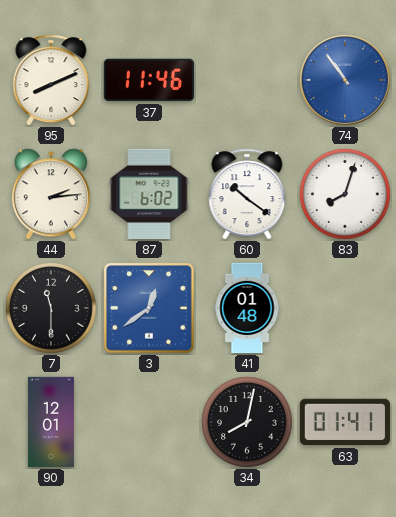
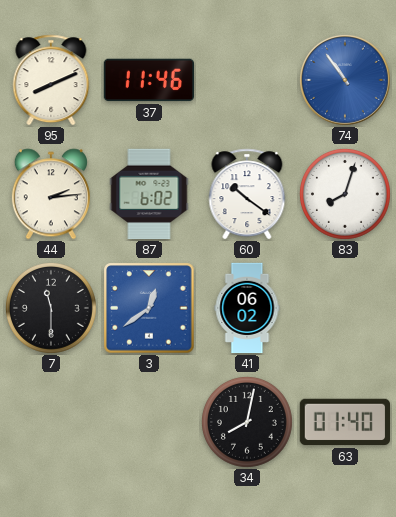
41: 01:48 -> 06:02
90: 12:01 -> none
63: 01:41 -> 01:40
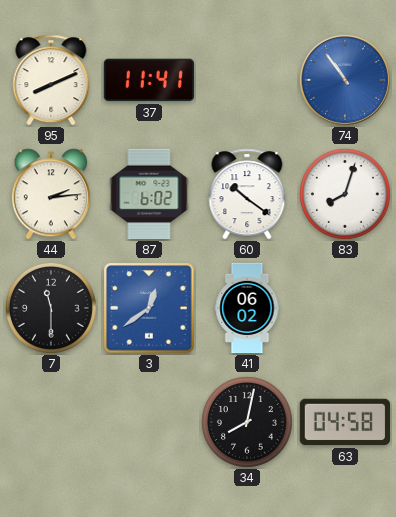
37: 11:46 -> 11:41
63: 01:40 -> 04:58
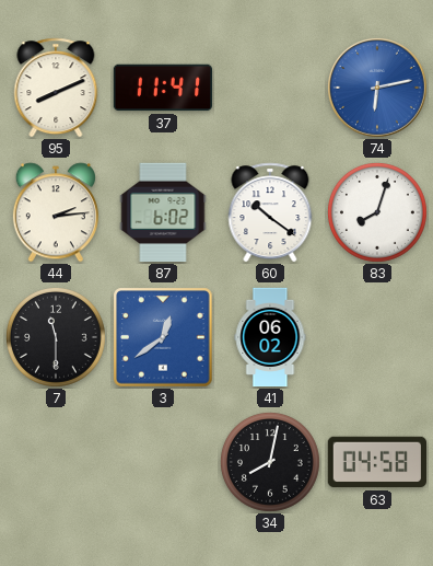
74: 10:54 -> 6:13
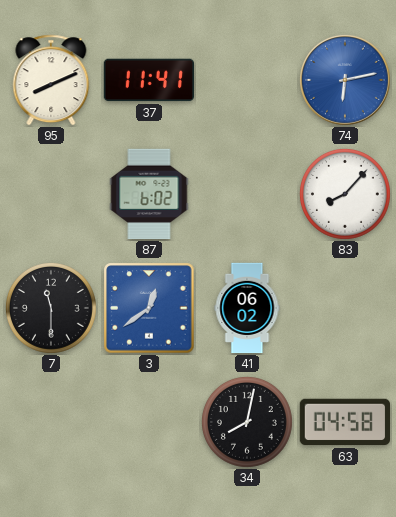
44: 2:14 -> none
60: 10:21 -> none
83: 8:03 -> 8:07
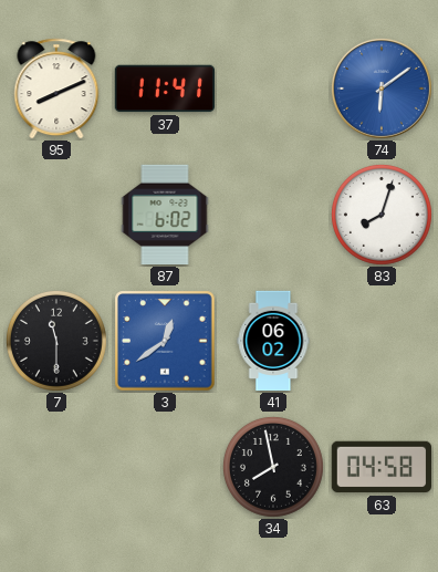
74: 6:13 -> 6:09
83: 8:07 -> 8:03
34: 8:02 -> 7:58
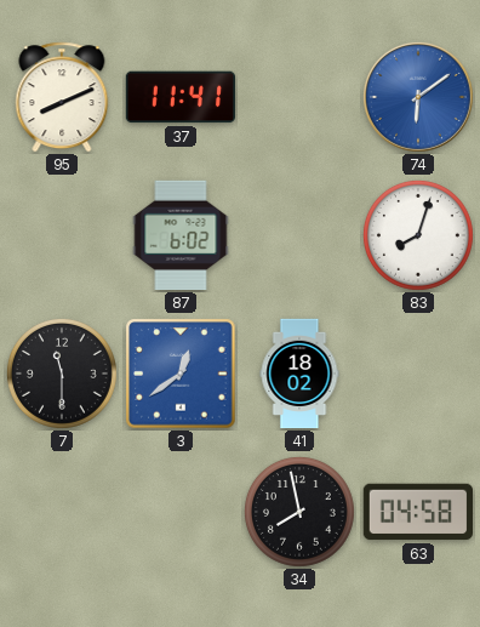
41: 06:02 -> 18:02
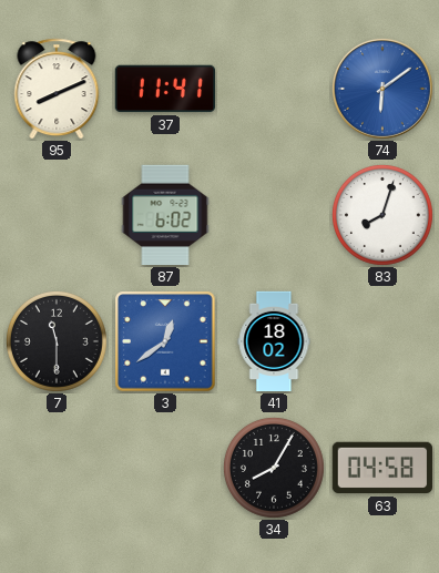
34: 7:58 -> 8:05
